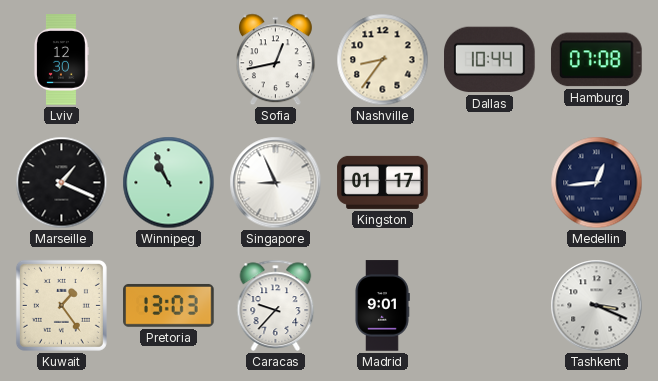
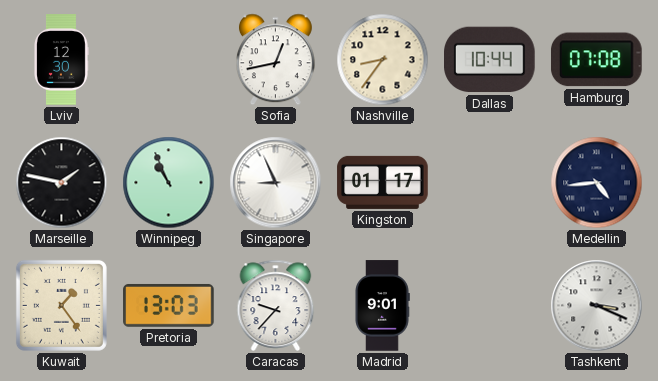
Marseille: 1:19 -> 1:47
Medellin: 12:44 -> 4:44
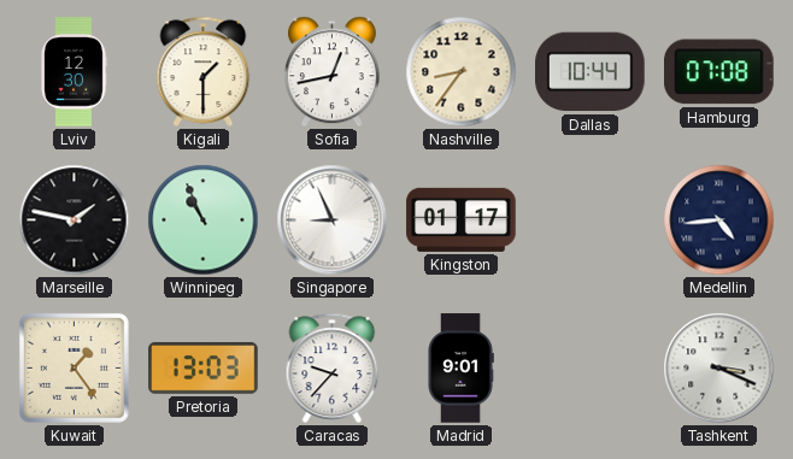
Kigali: none -> 1:30
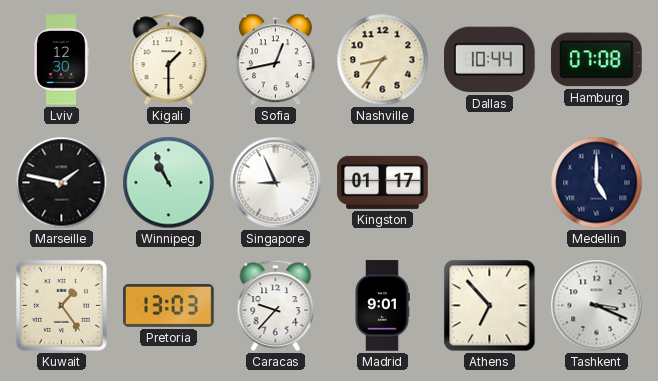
Medellin: 4:44 -> 5:00
Athens: none -> 6:53
